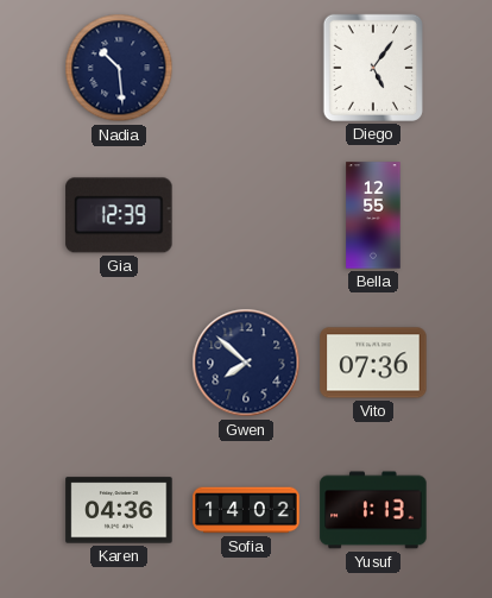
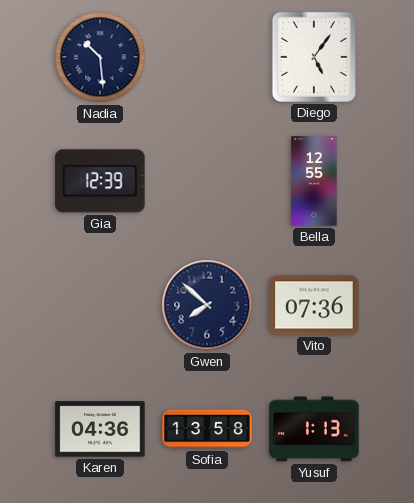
Sofia: 14:02 -> 13:58
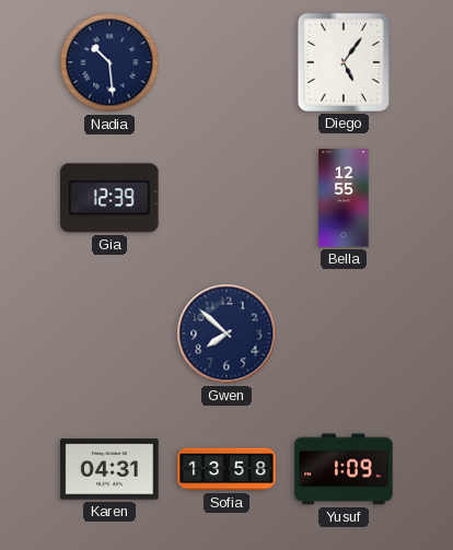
Vito: 07:36 -> none
Karen: 04:36 -> 04:31
Yusuf: 1:13 -> 1:09
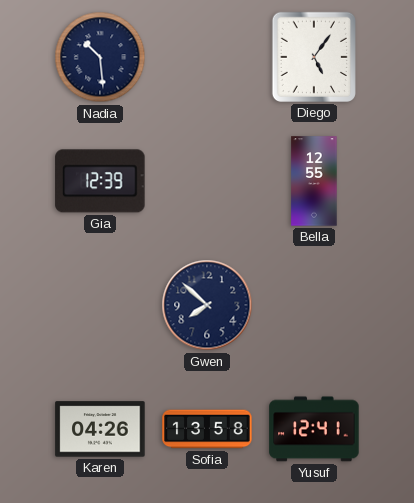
Karen: 04:31 -> 04:26
Yusuf: 1:09 -> 12:41
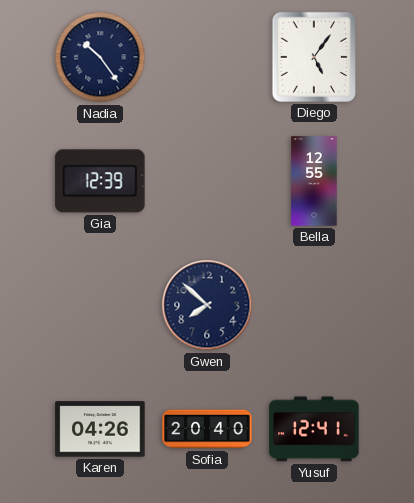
Nadia: 10:29 -> 10:24
Sofia: 13:58 -> 20:40
